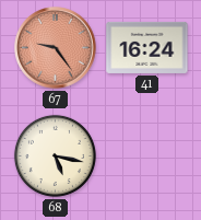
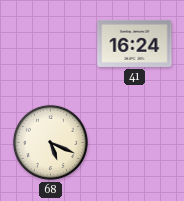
67: 9:24 -> none
68: 5:17 -> 5:19
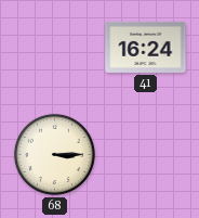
68: 5:19 -> 3:15
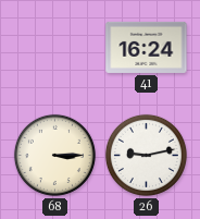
26: none -> 9:13
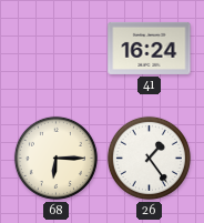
68: 3:15 -> 6:15
26: 9:13 -> 1:24
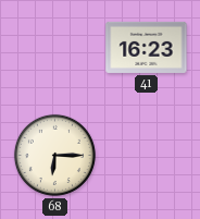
41: 16:24 -> 16:23
26: 1:24 -> none
